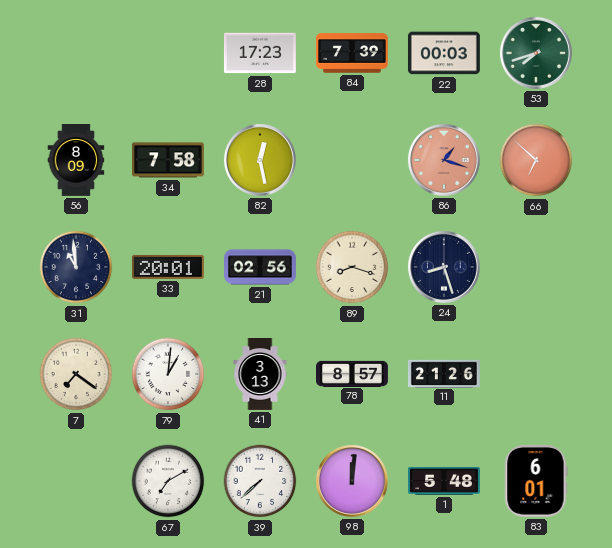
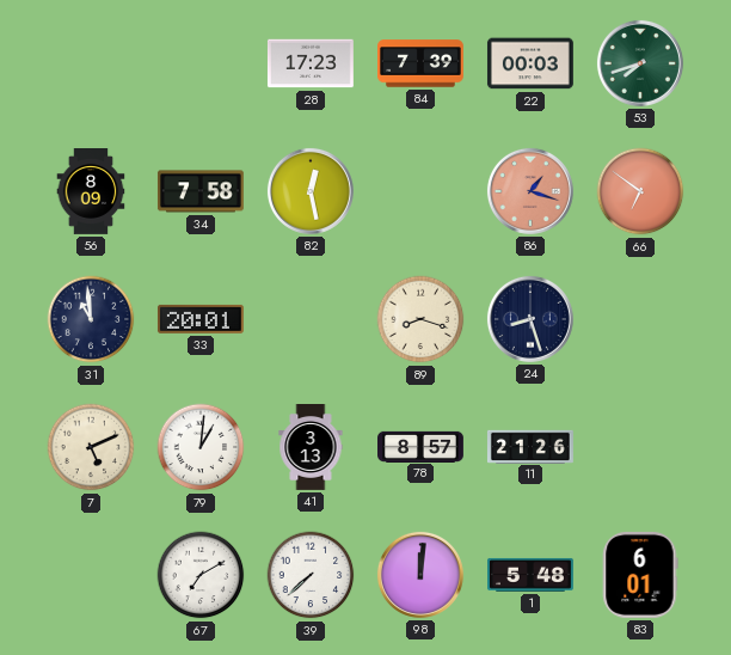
66: 6:52 -> 6:51
21: 02:56 -> none
7: 7:21 -> 5:11
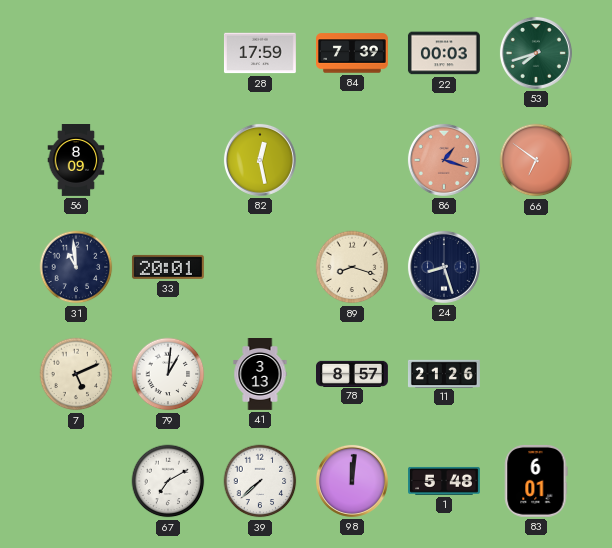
28: 17:23 -> 17:59
34: 7:58 -> none
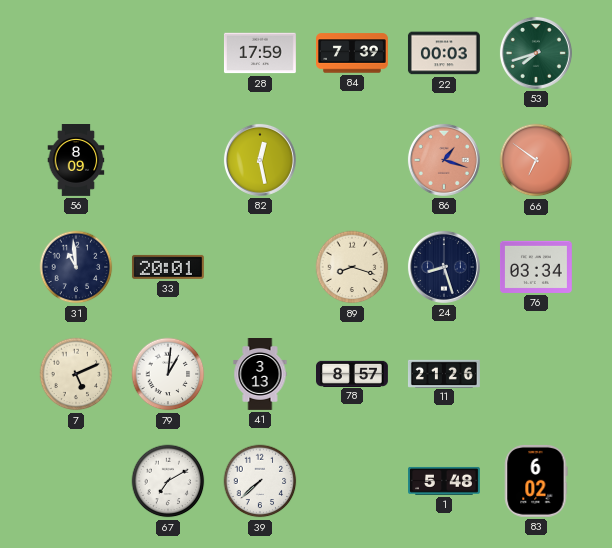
76: none -> 03:34
98: 12:01 -> none
83: 6:01 -> 6:02
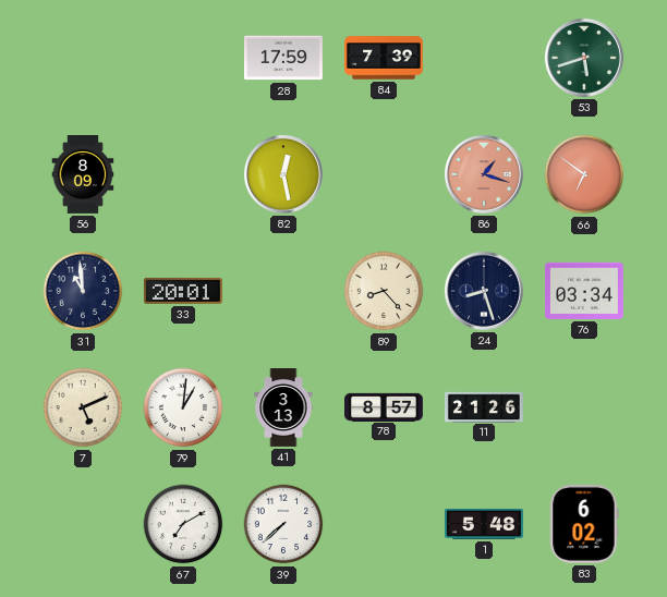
22: 00:03 -> none
53: 7:42 -> 5:42
89: 8:18 -> 8:23
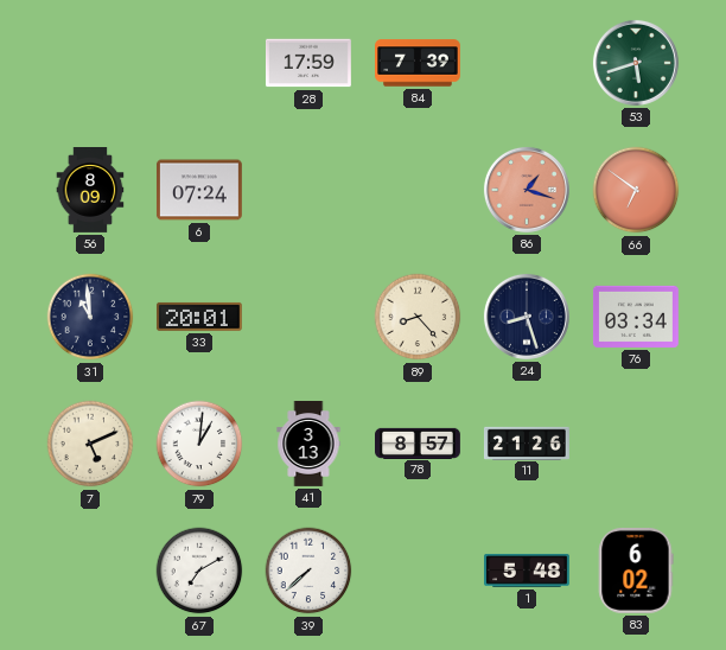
6: none -> 07:24
82: 12:28 -> none
